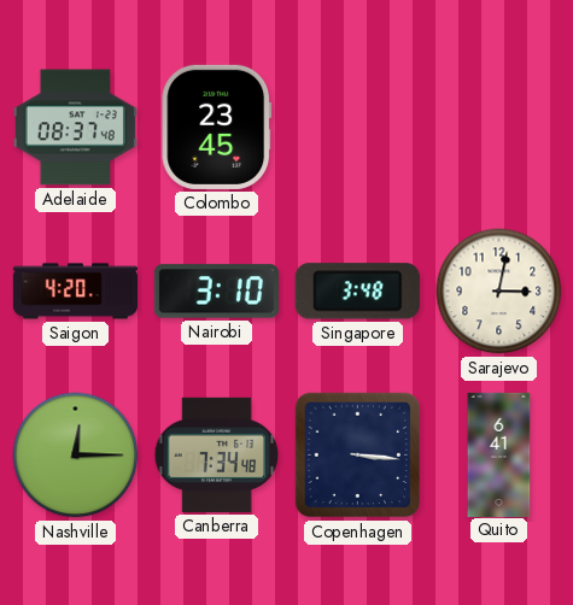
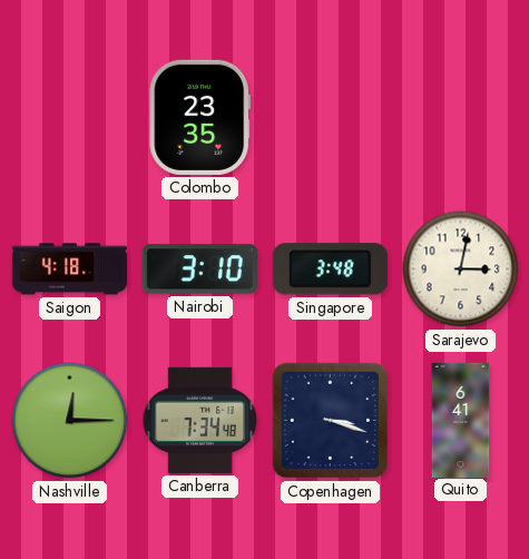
Adelaide: 08:37 -> none
Colombo: 23:45 -> 23:35
Saigon: 4:20 -> 4:18
Copenhagen: 3:16 -> 3:18
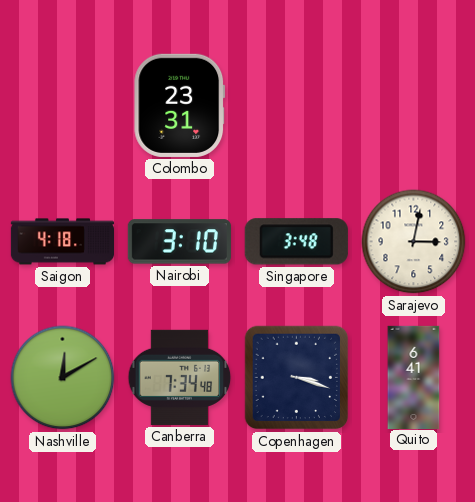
Colombo: 23:35 -> 23:31
Nashville: 12:15 -> 12:10
